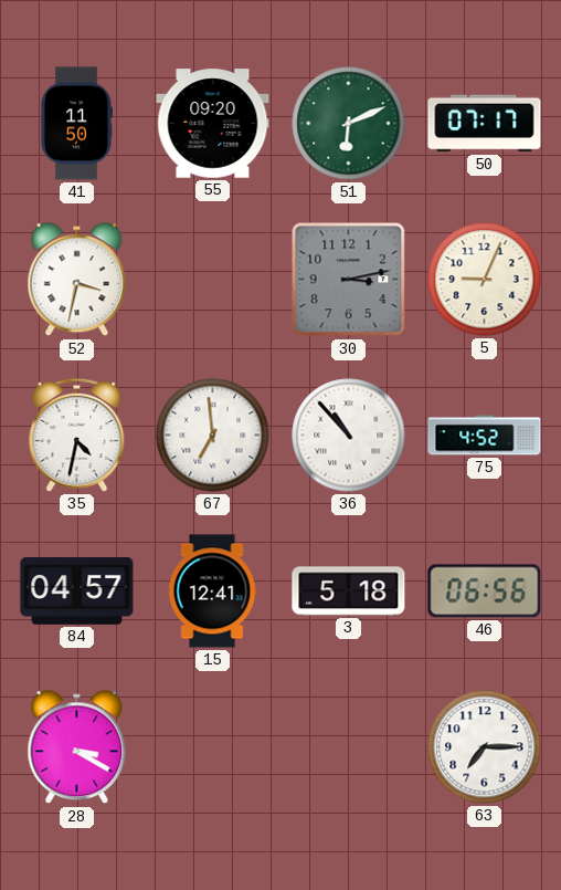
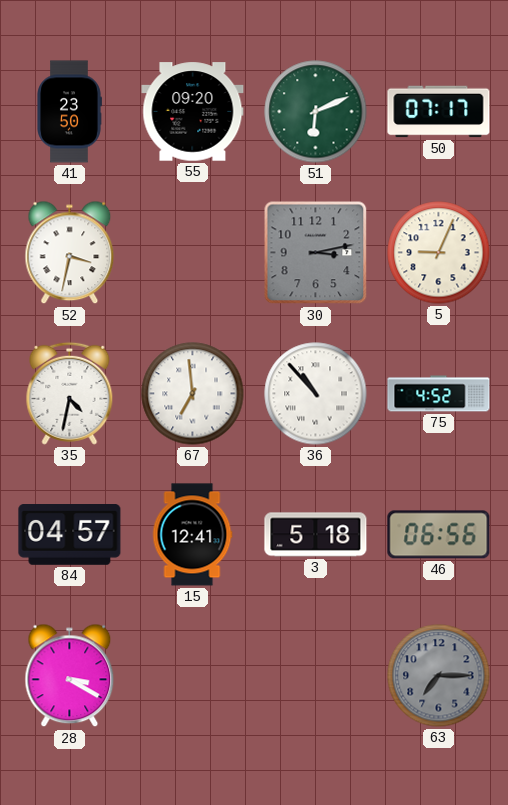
41: 11:50 -> 23:50
63 dial: white -> grey
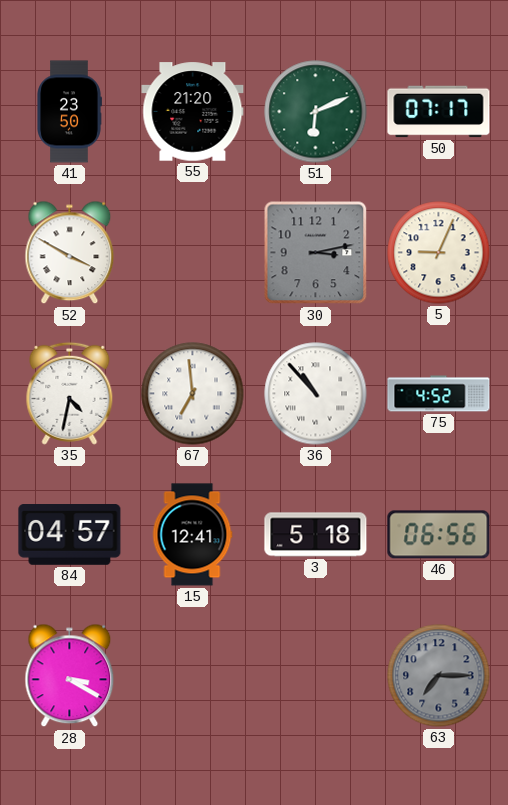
55: 09:20 -> 21:20
52: 3:32 -> 3:50
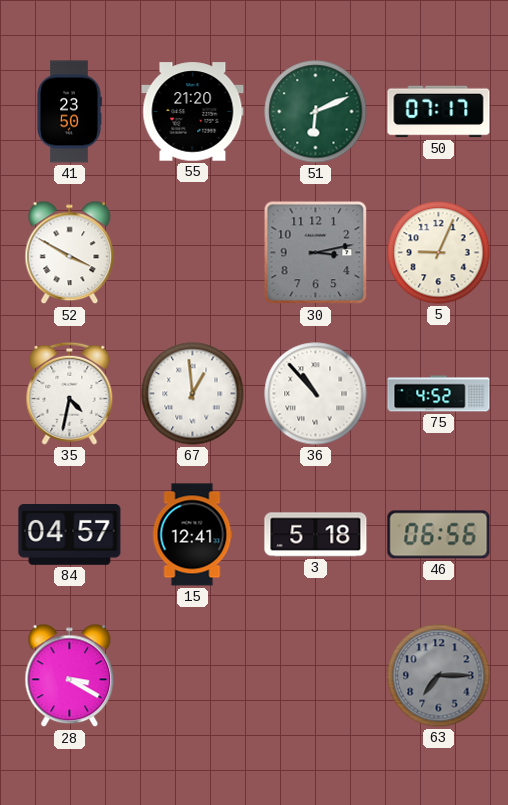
67: 6:59 -> 12:59
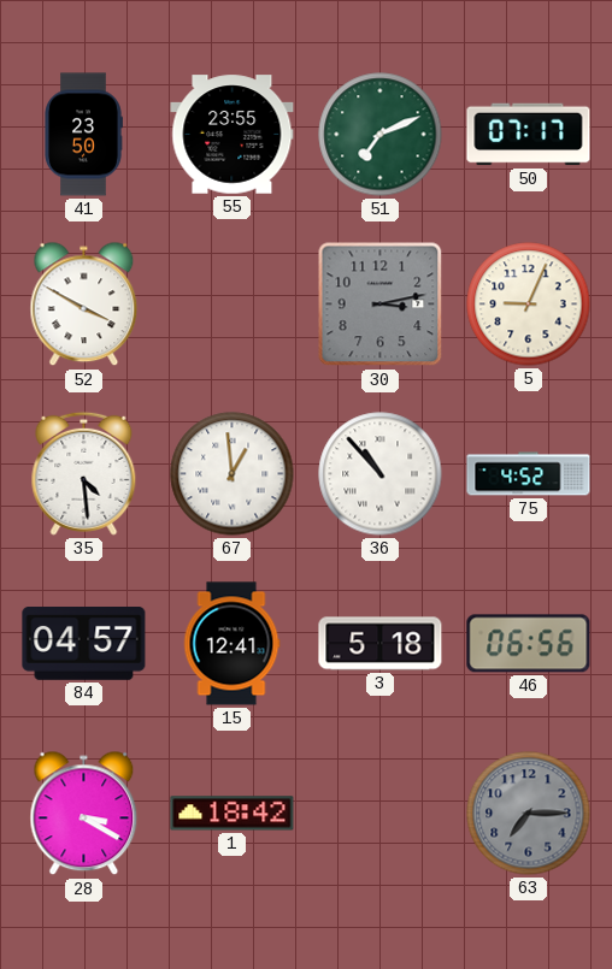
55: 21:20 -> 23:55
51: 6:11 -> 7:11
35: 4:32 -> 4:29
1: none -> 18:42
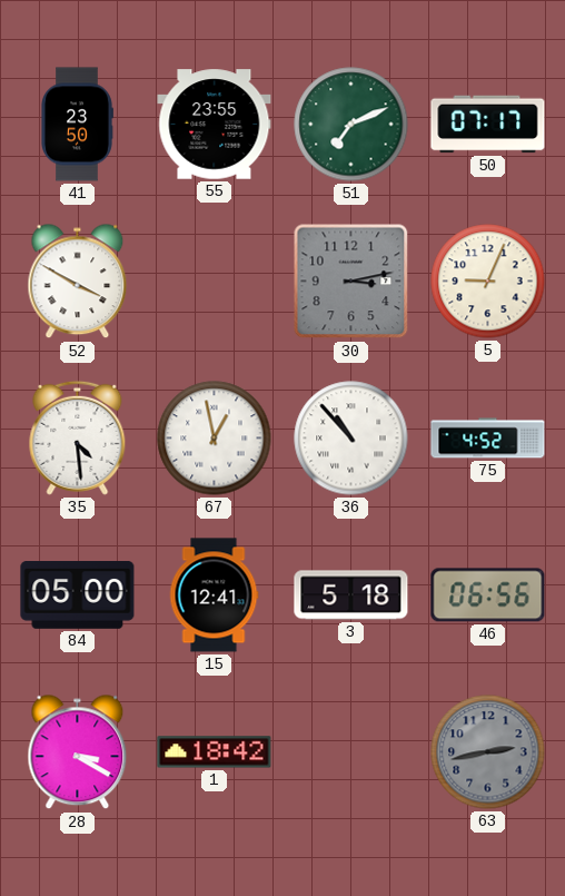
67: 12:59 -> 12:58
84: 04:57 -> 05:00
63: 7:15 -> 2:43
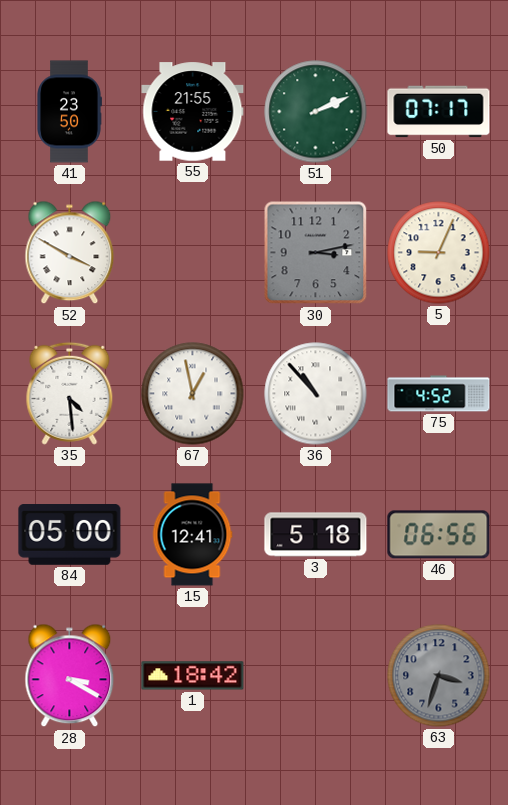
55: 23:55 -> 21:55
51: 7:11 -> 2:11
63: 2:43 -> 3:33
